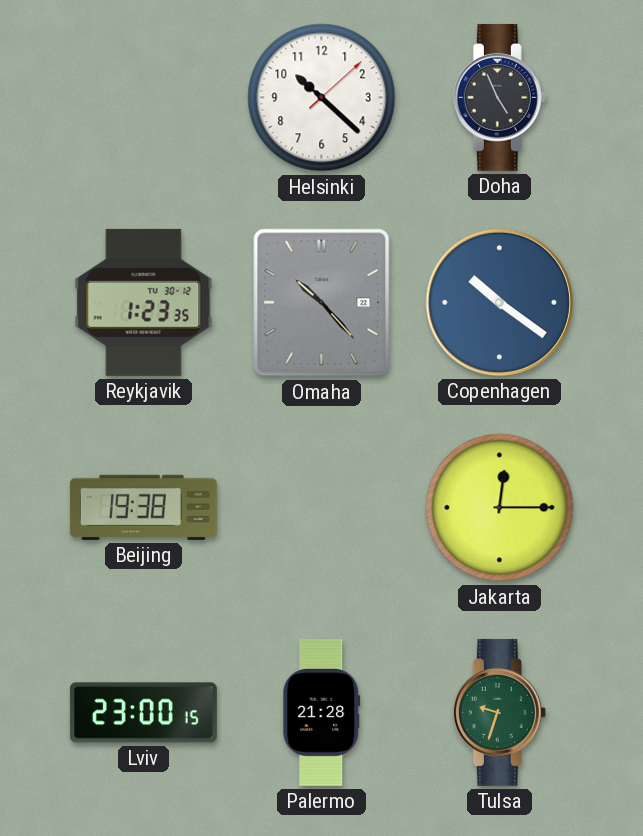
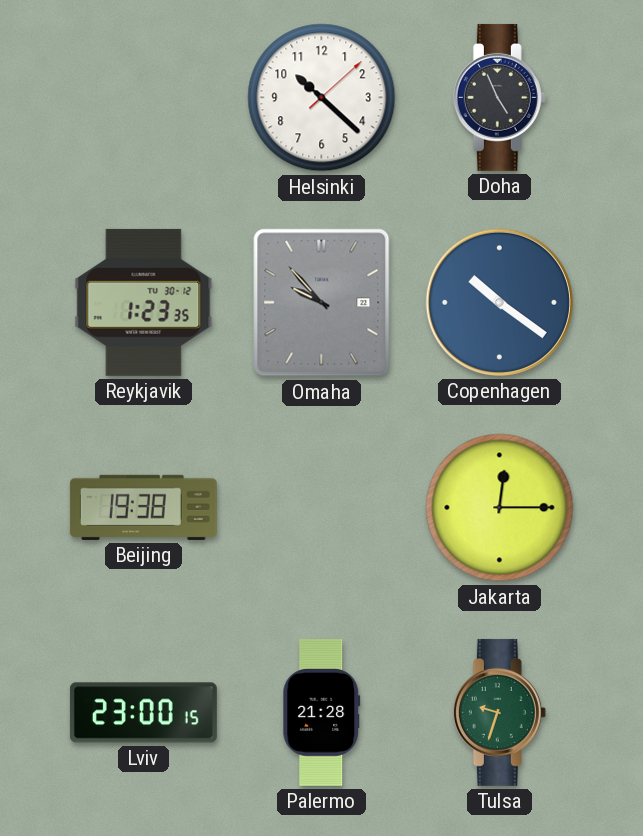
Omaha: 10:23 -> 9:53
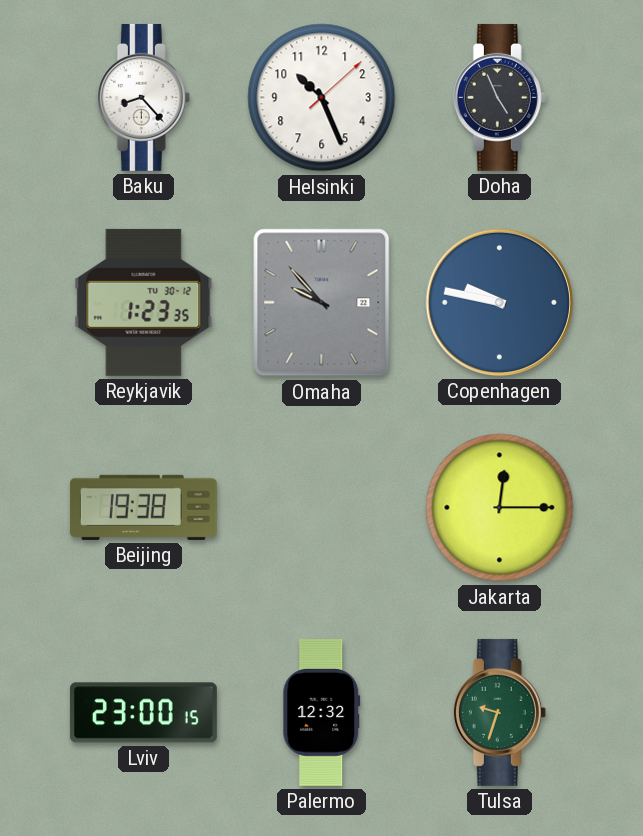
Baku: none -> 8:23
Helsinki: 10:22 -> 10:26
Copenhagen: 10:21 -> 9:47
Palermo: 21:28 -> 12:32
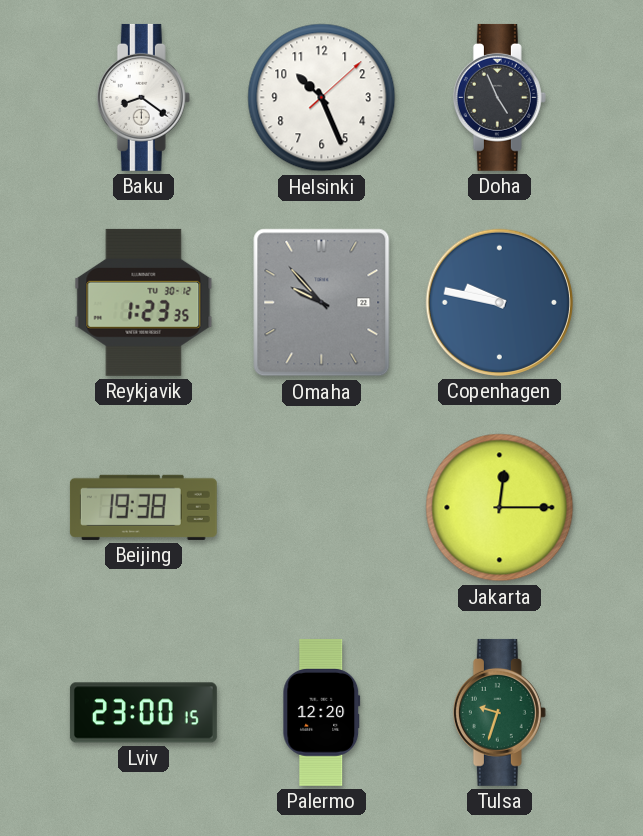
Baku: 8:23 -> 8:21
Palermo: 12:32 -> 12:20
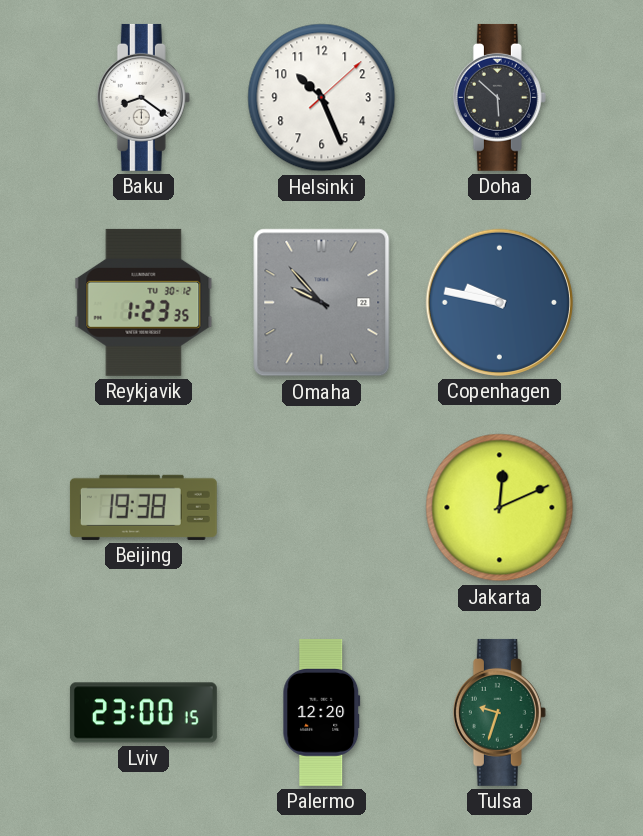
Doha: 4:56 -> 5:52
Jakarta: 12:15 -> 12:11
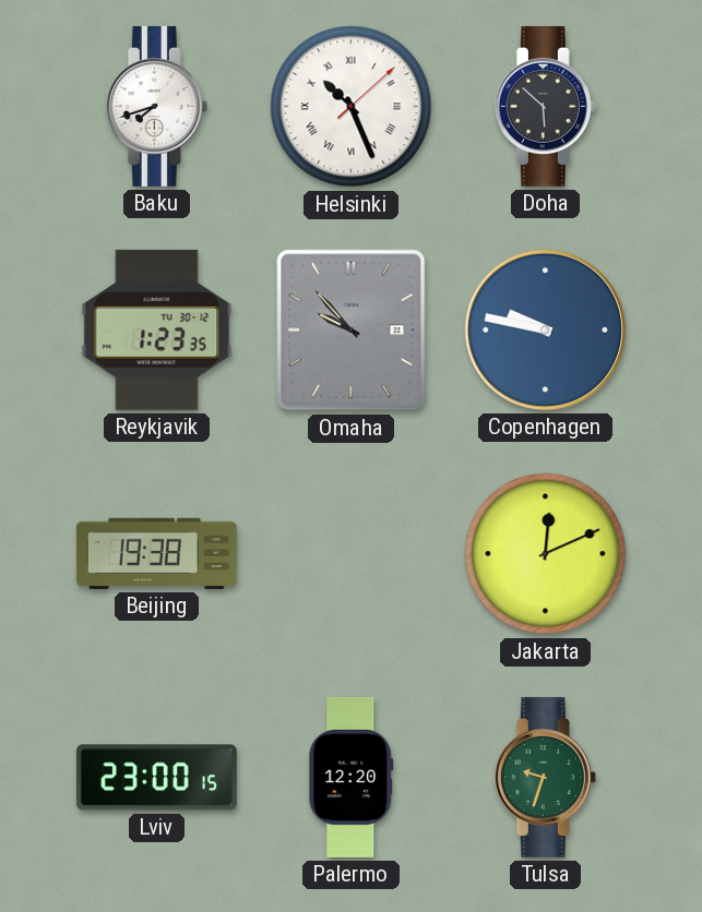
Baku: 8:21 -> 7:42
Helsinki numerals: Arabic -> Roman
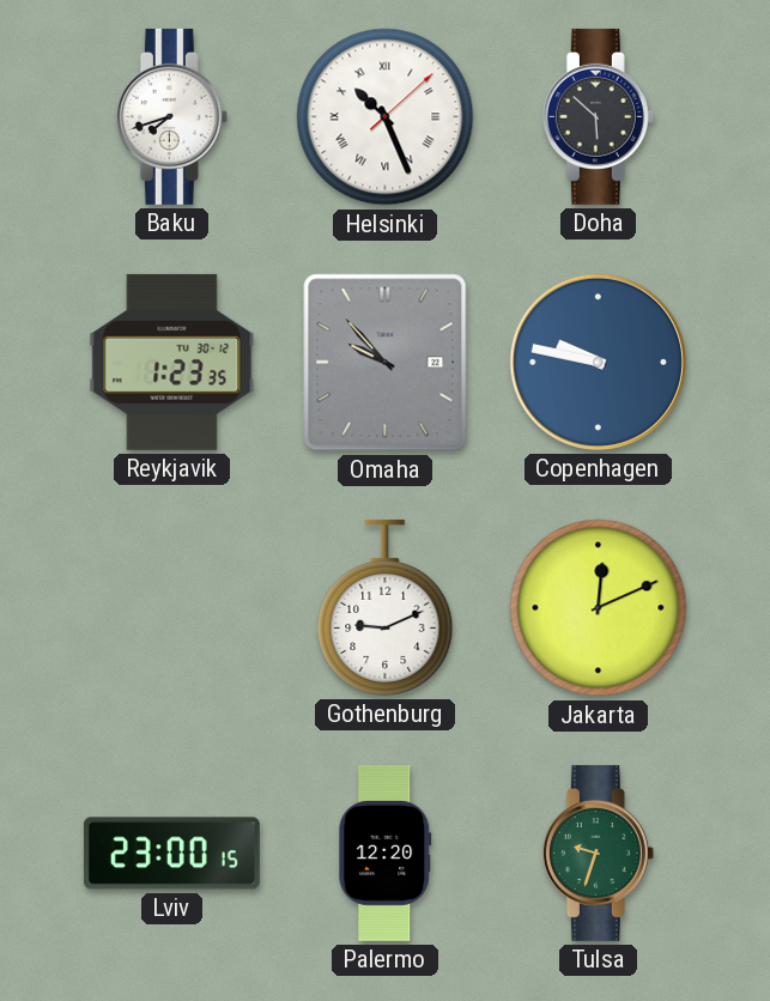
Beijing: 19:38 -> none
Gothenburg: none -> 9:11
